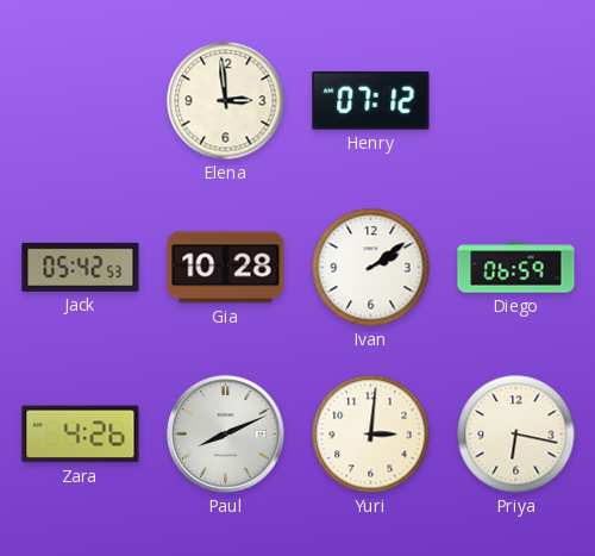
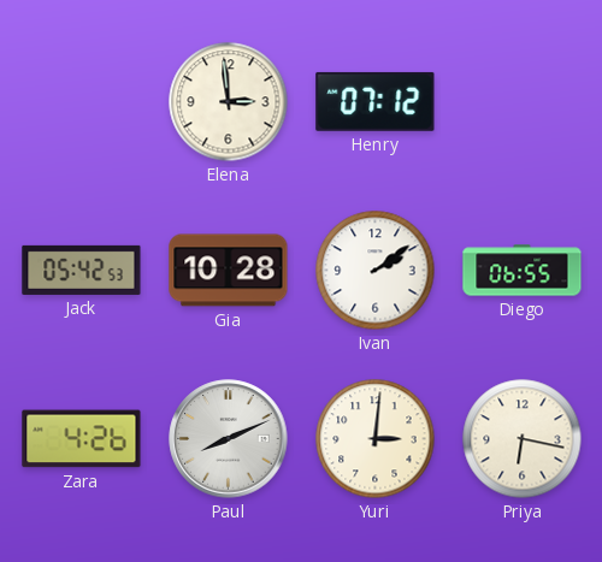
Diego: 06:59 -> 06:55
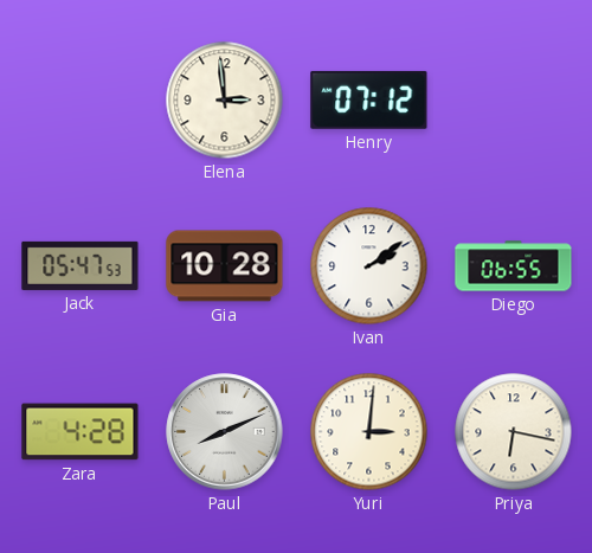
Jack: 05:42 -> 05:47
Zara: 4:26 -> 4:28
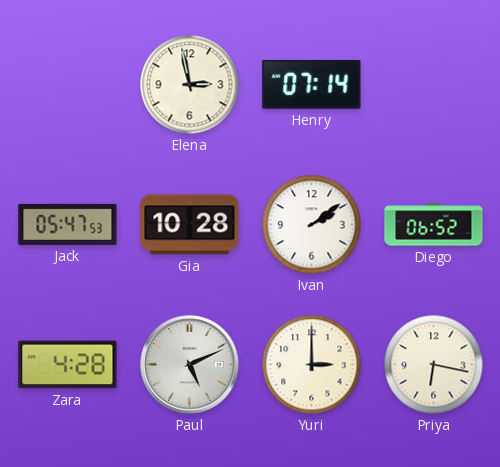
Elena: 2:59 -> 2:58
Henry: 07:12 -> 07:14
Diego: 06:55 -> 06:52
Paul: 8:11 -> 5:11
Yuri: 3:01 -> 3:00
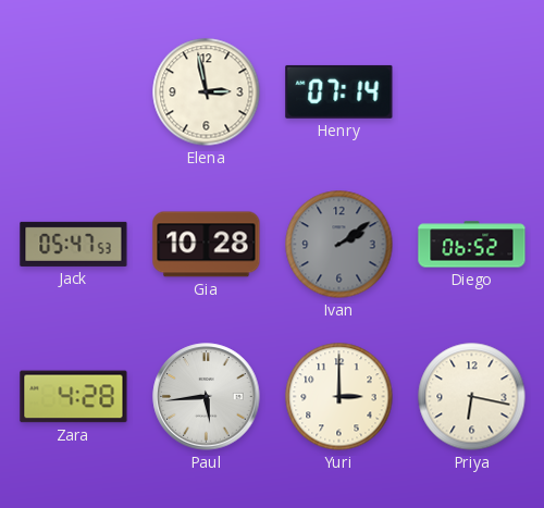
Ivan dial: white -> grey
Paul: 5:11 -> 5:44
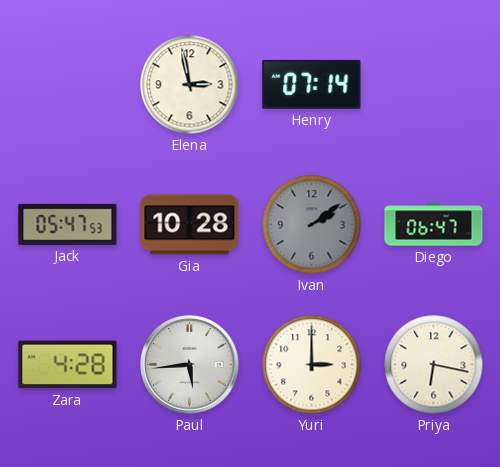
Diego: 06:52 -> 06:47
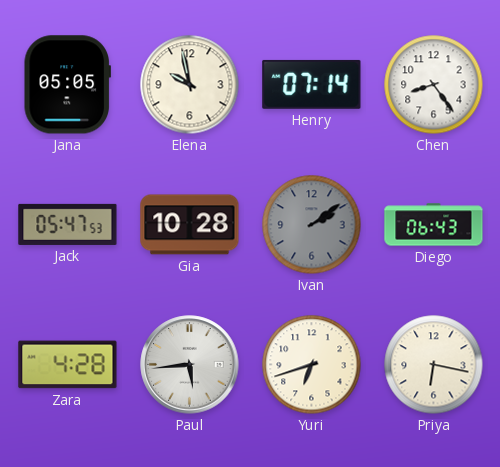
Jana: none -> 05:05
Elena: 2:58 -> 9:58
Chen: none -> 8:24
Diego: 06:47 -> 06:43
Yuri: 3:00 -> 6:42
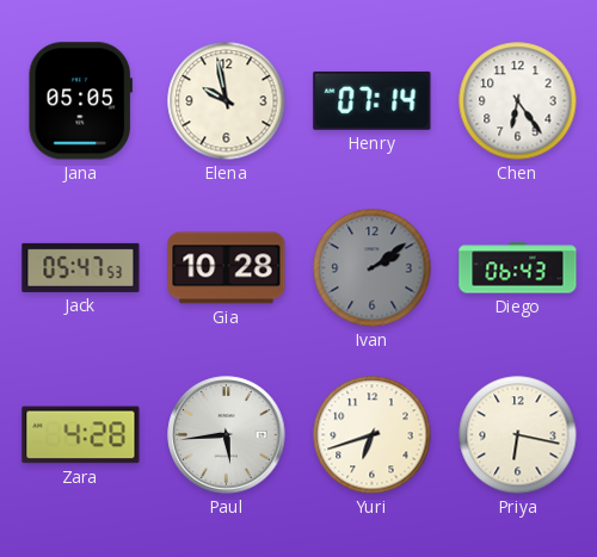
Chen: 8:24 -> 6:24
